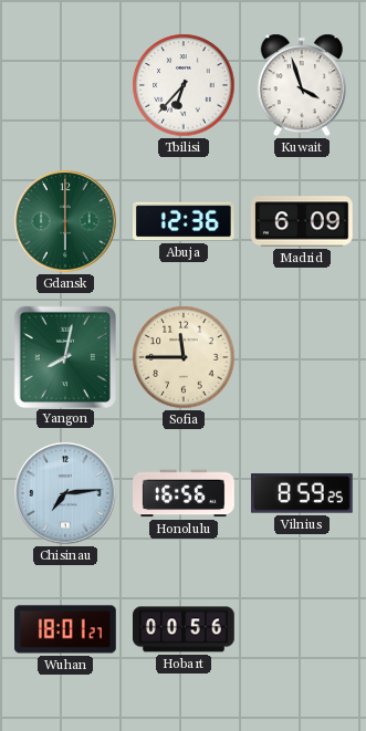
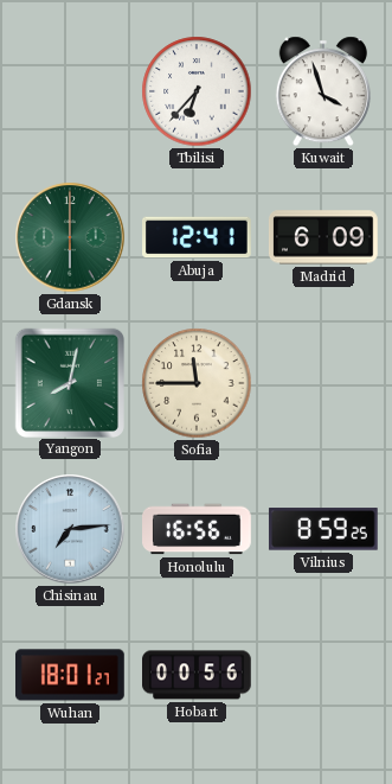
Abuja: 12:36 -> 12:41
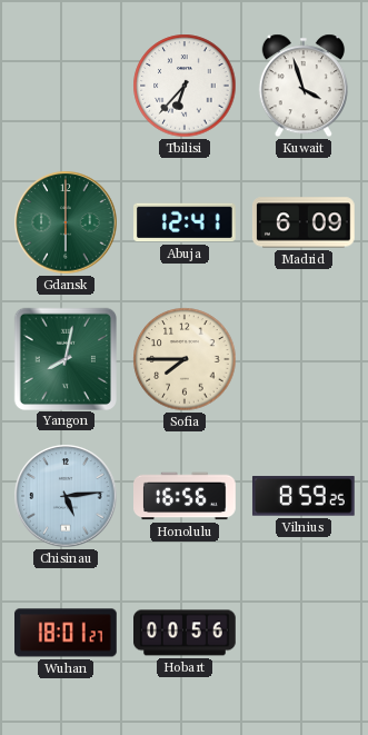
Sofia: 11:45 -> 7:45
Chisinau: 7:14 -> 5:14
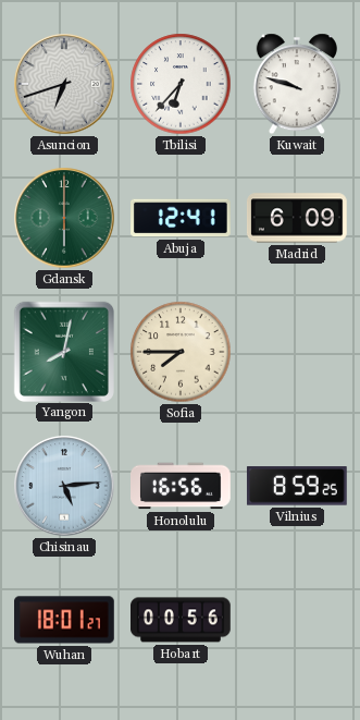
Asuncion: none -> 6:42
Kuwait: 3:57 -> 9:48
